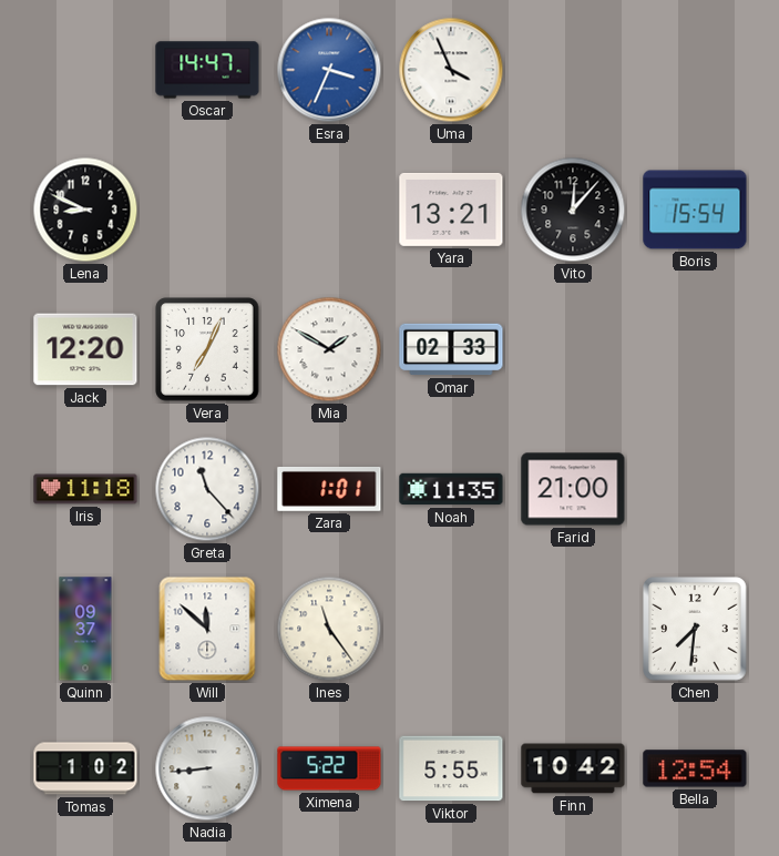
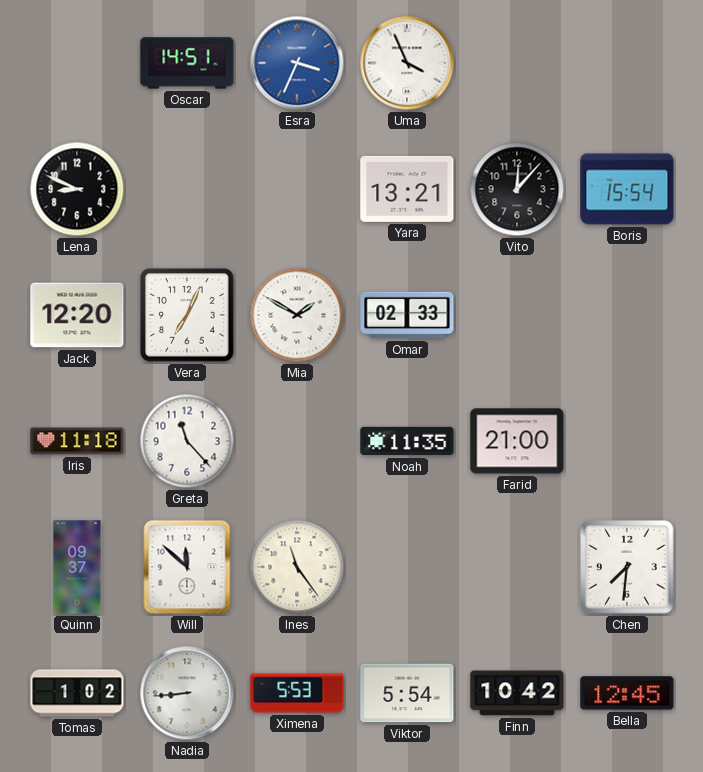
Oscar: 14:47 -> 14:51
Zara: 1:01 -> none
Ximena: 5:22 -> 5:53
Viktor: 5:55 -> 5:54
Bella: 12:54 -> 12:45
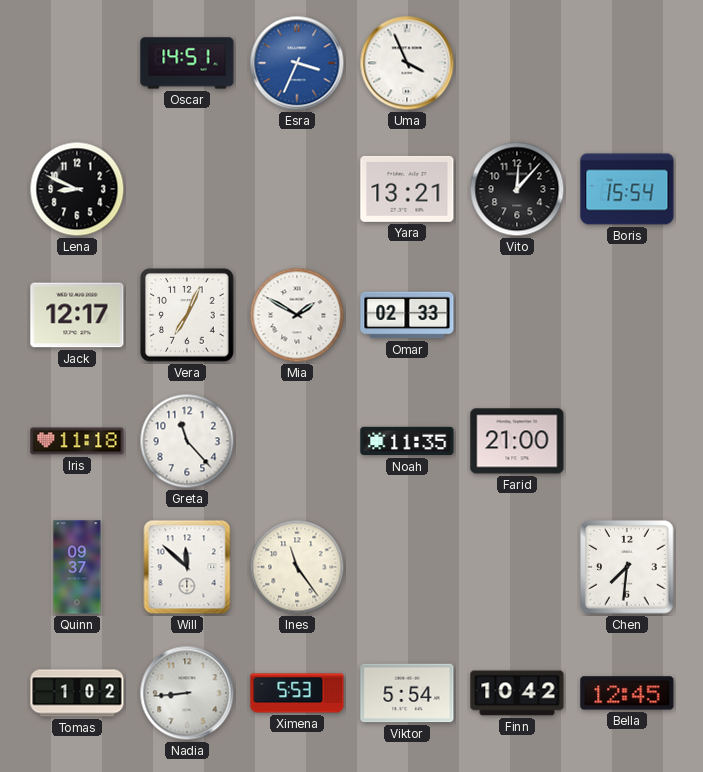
Jack: 12:20 -> 12:17
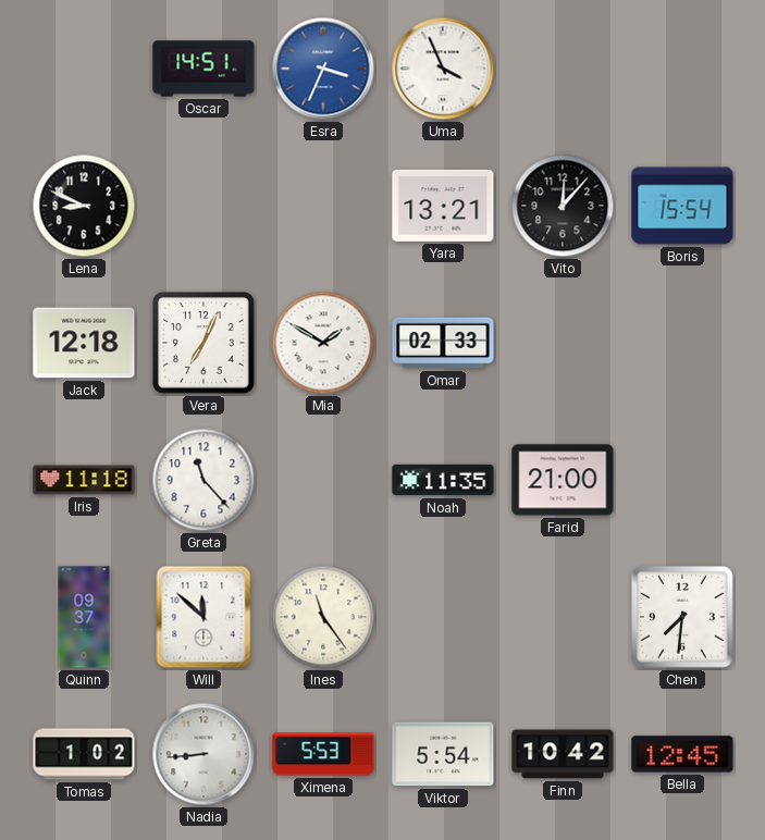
Jack: 12:17 -> 12:18
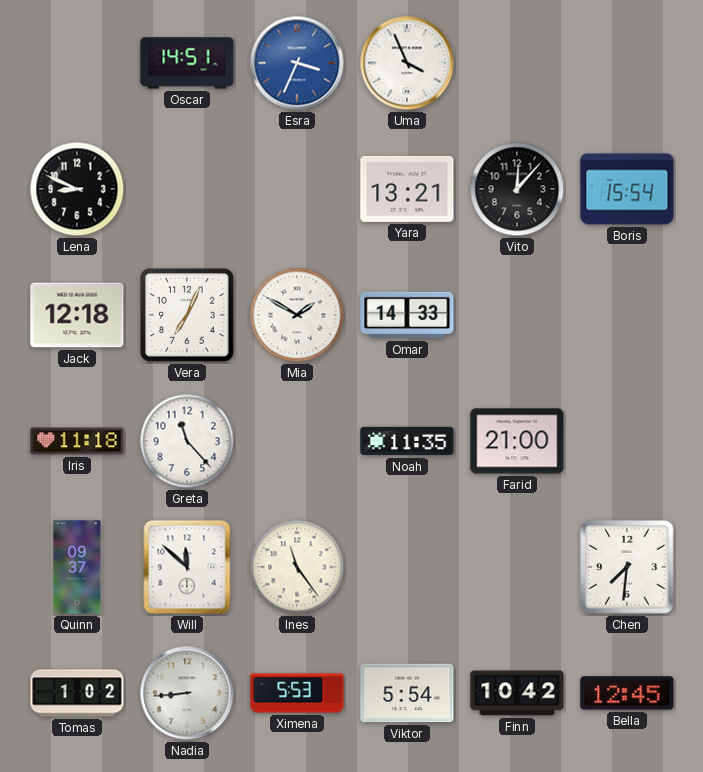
Omar: 02:33 -> 14:33
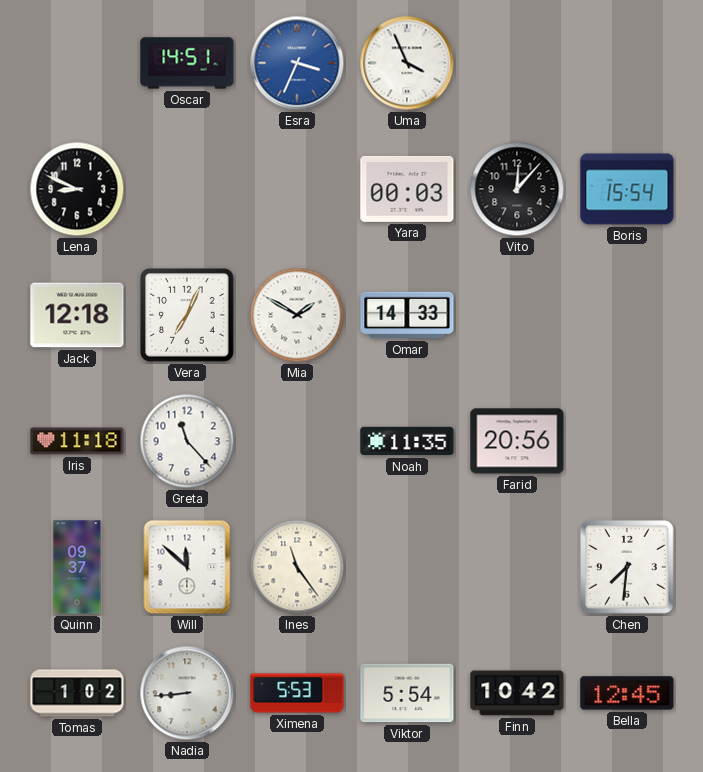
Yara: 13:21 -> 00:03
Farid: 21:00 -> 20:56
